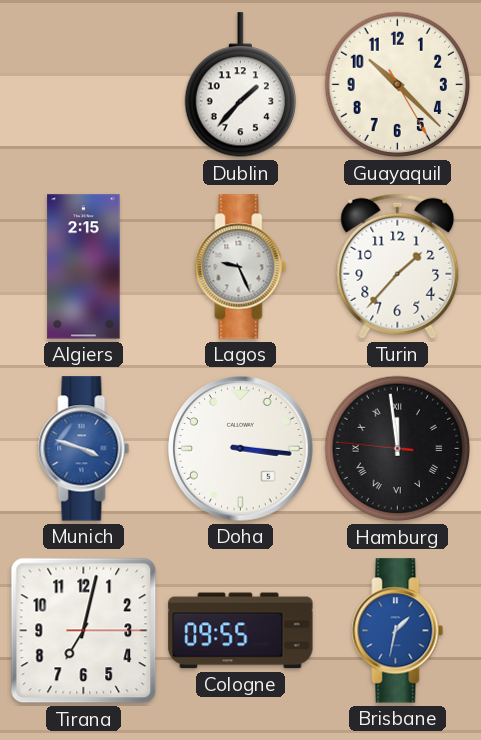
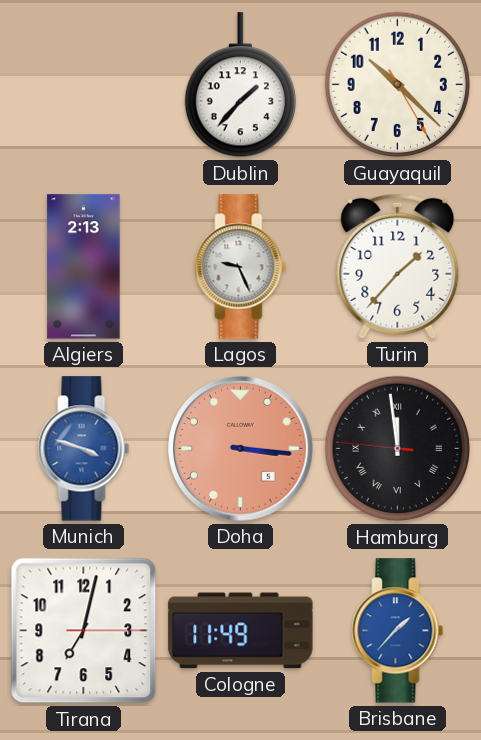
Algiers: 2:15 -> 2:13
Doha dial: white -> salmon
Cologne: 09:55 -> 11:49
Brisbane: 1:32 -> 1:37
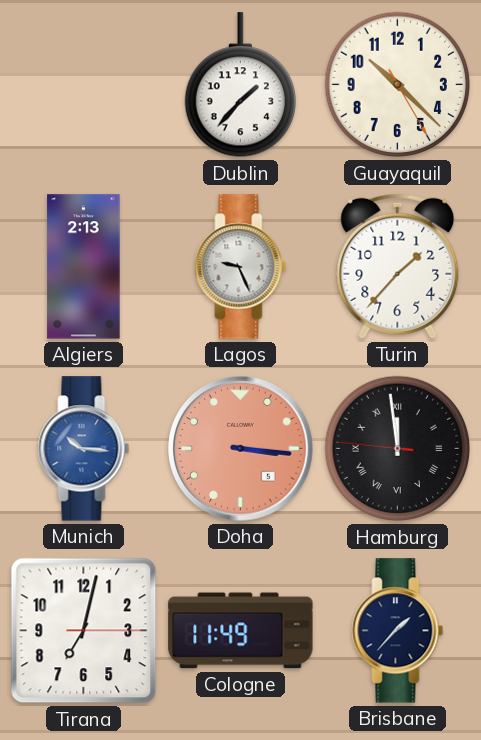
Munich: 3:48 -> 10:16
Brisbane dial: blue -> navy
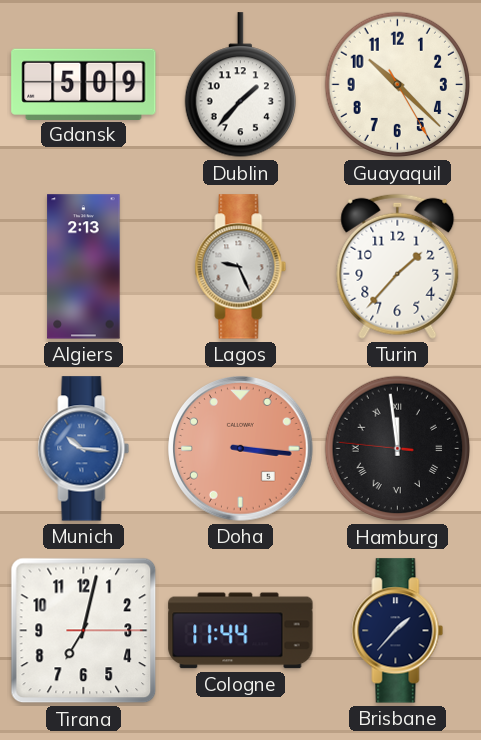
Gdansk: none -> 5:09
Cologne: 11:49 -> 11:44
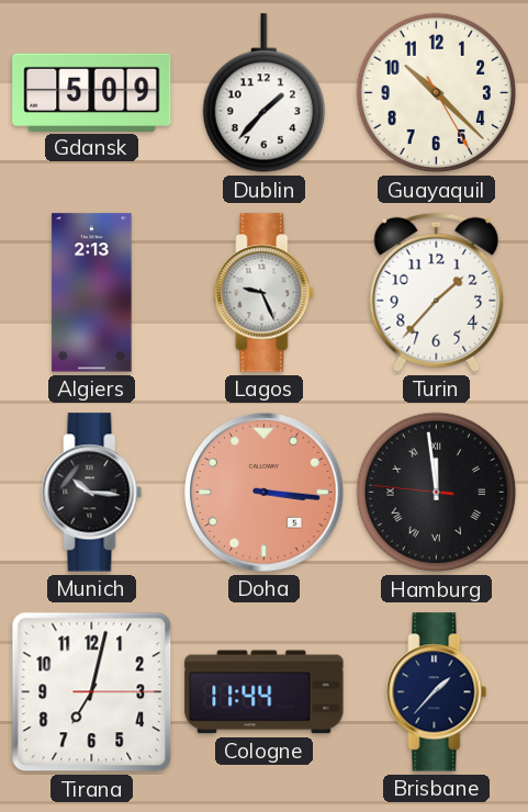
Munich dial: blue -> black
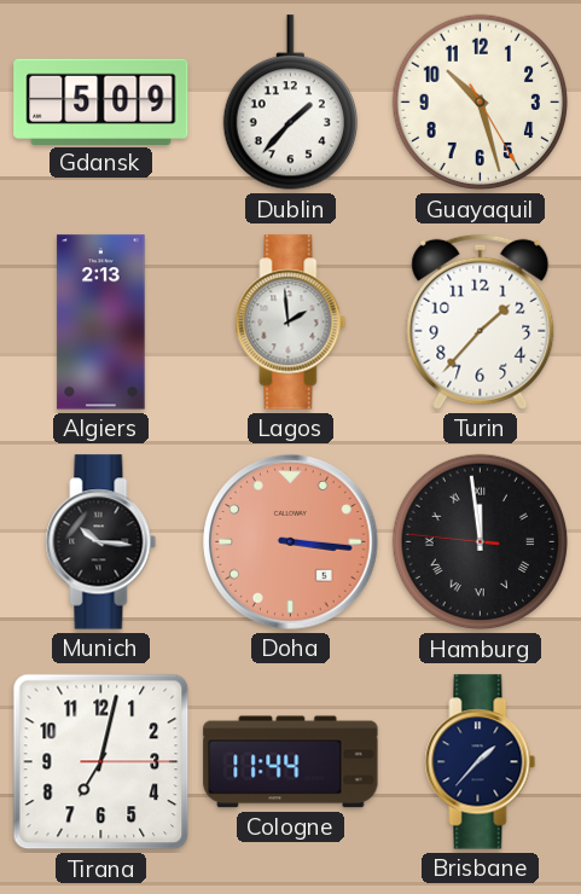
Guayaquil: 10:22 -> 10:27
Lagos: 9:26 -> 1:59
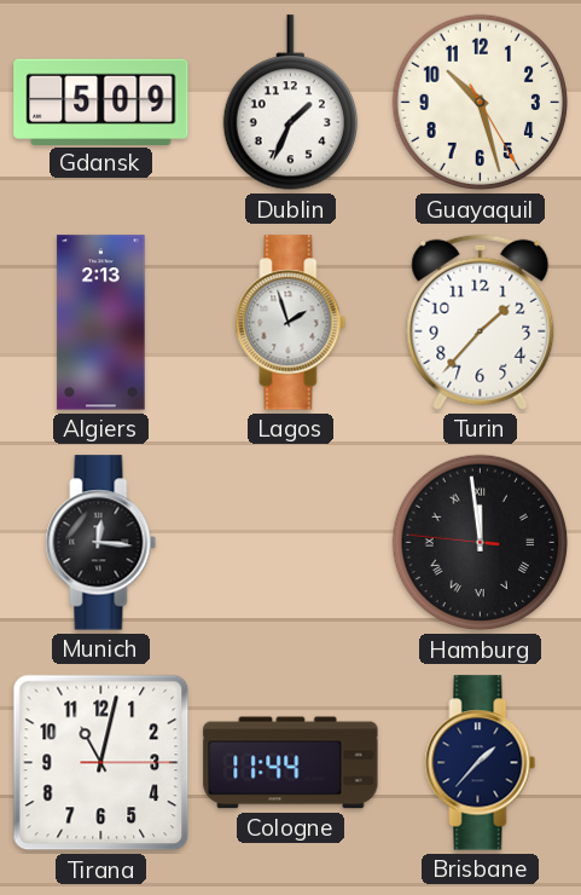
Dublin: 1:37 -> 1:34
Lagos: 1:59 -> 1:57
Munich: 10:16 -> 12:16
Doha: 3:16 -> none
Tirana: 7:02 -> 11:02
